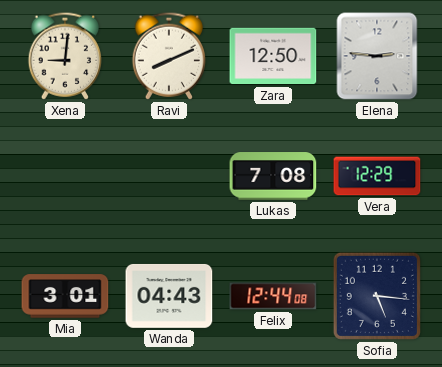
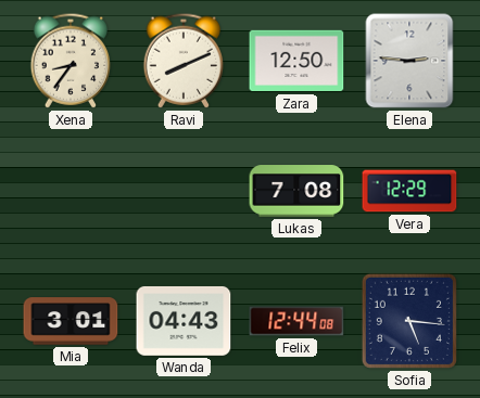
Xena: 9:01 -> 8:36
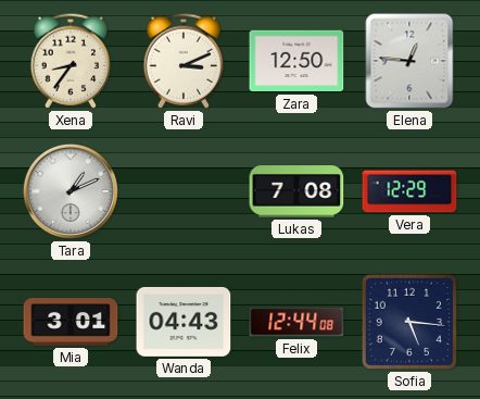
Ravi: 8:11 -> 3:11
Elena: 2:46 -> 12:46
Tara: none -> 1:11
